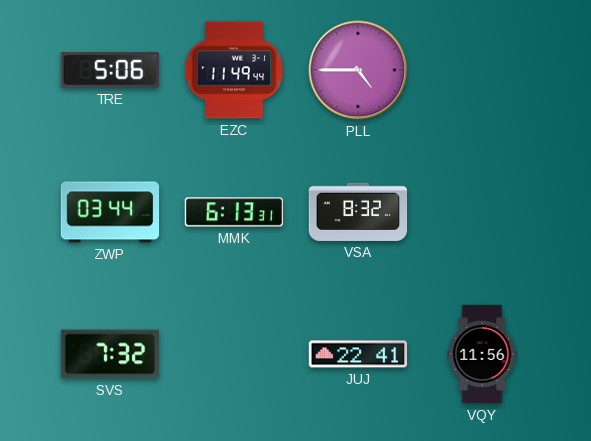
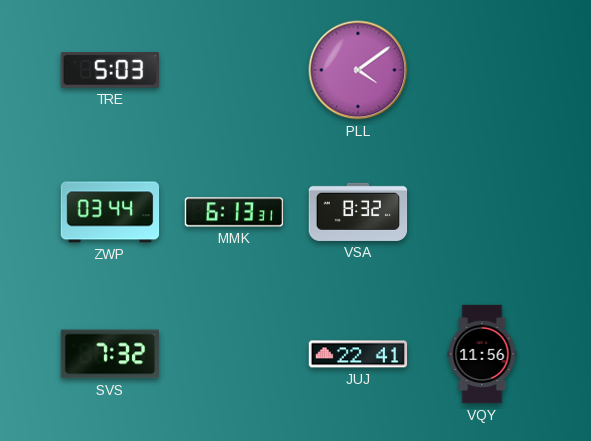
TRE: 5:06 -> 5:03
EZC: 11:49 -> none
PLL: 4:45 -> 4:09
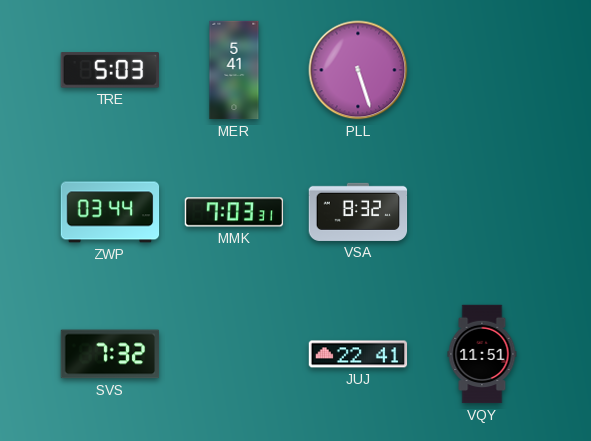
MER: none -> 5:41
PLL: 4:09 -> 5:27
MMK: 6:13 -> 7:03
VQY: 11:56 -> 11:51
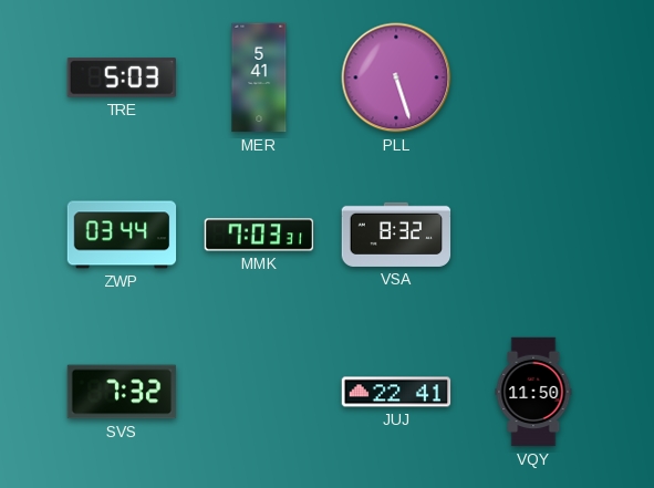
VQY: 11:51 -> 11:50
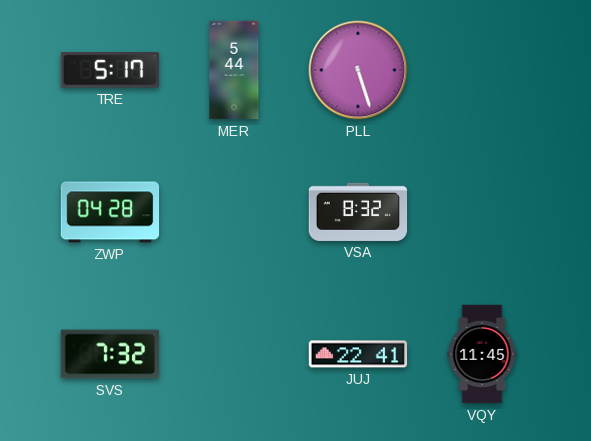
TRE: 5:03 -> 5:17
MER: 5:41 -> 5:44
ZWP: 03:44 -> 04:28
MMK: 7:03 -> none
VQY: 11:50 -> 11:45
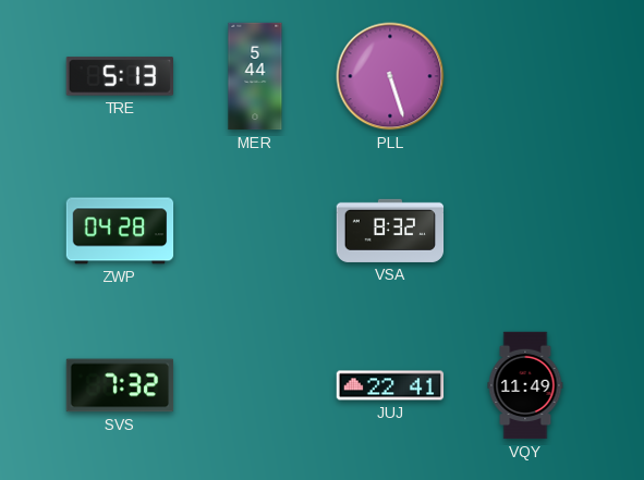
TRE: 5:17 -> 5:13
VQY: 11:45 -> 11:49
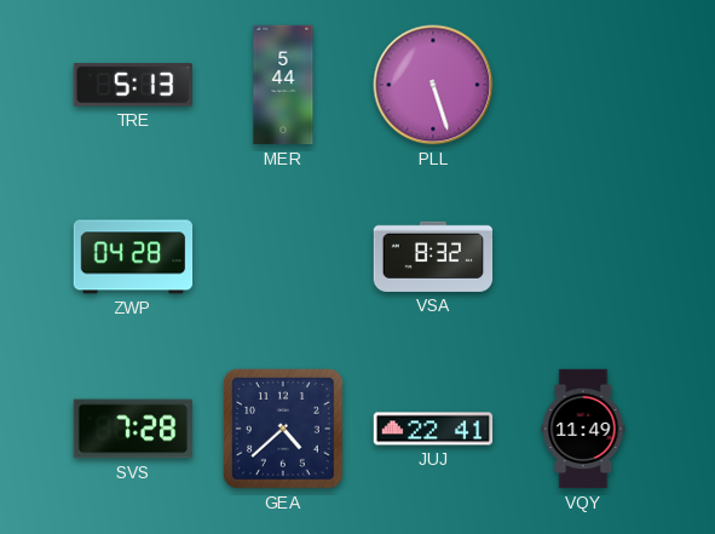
SVS: 7:32 -> 7:28
GEA: none -> 4:38
